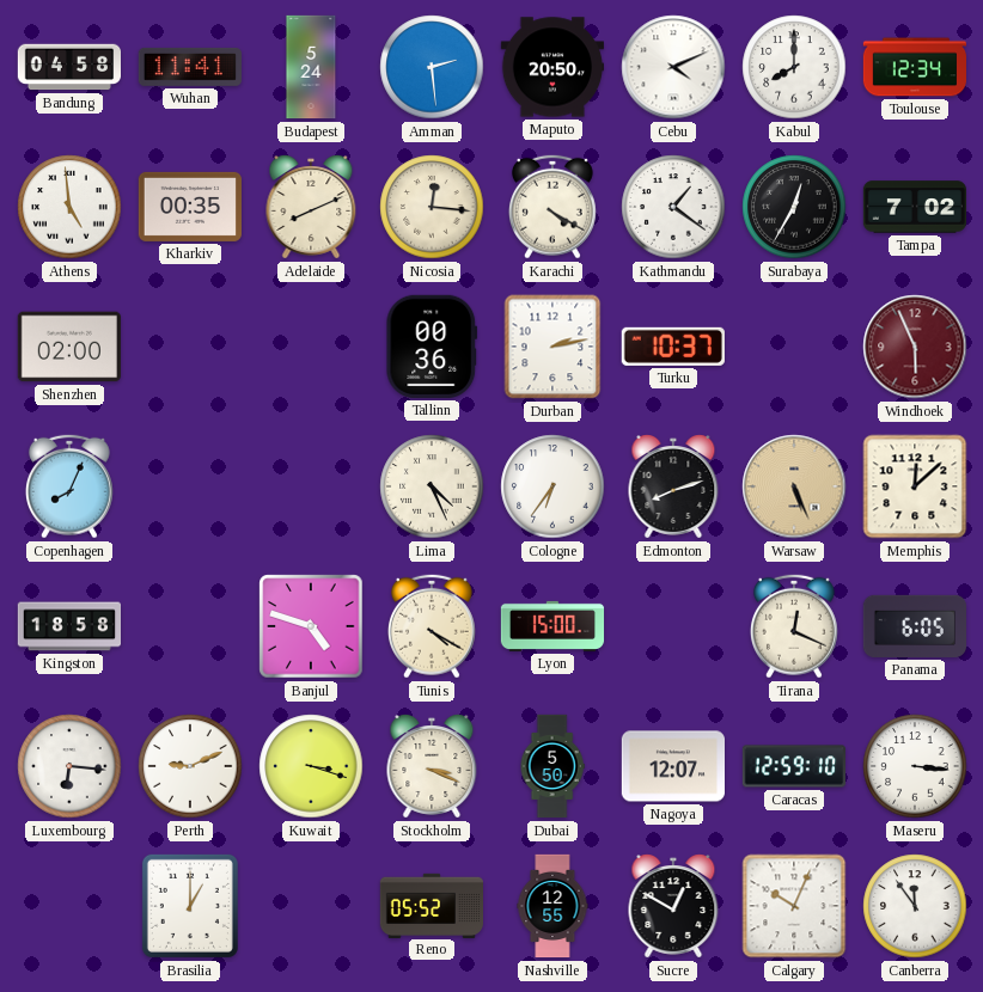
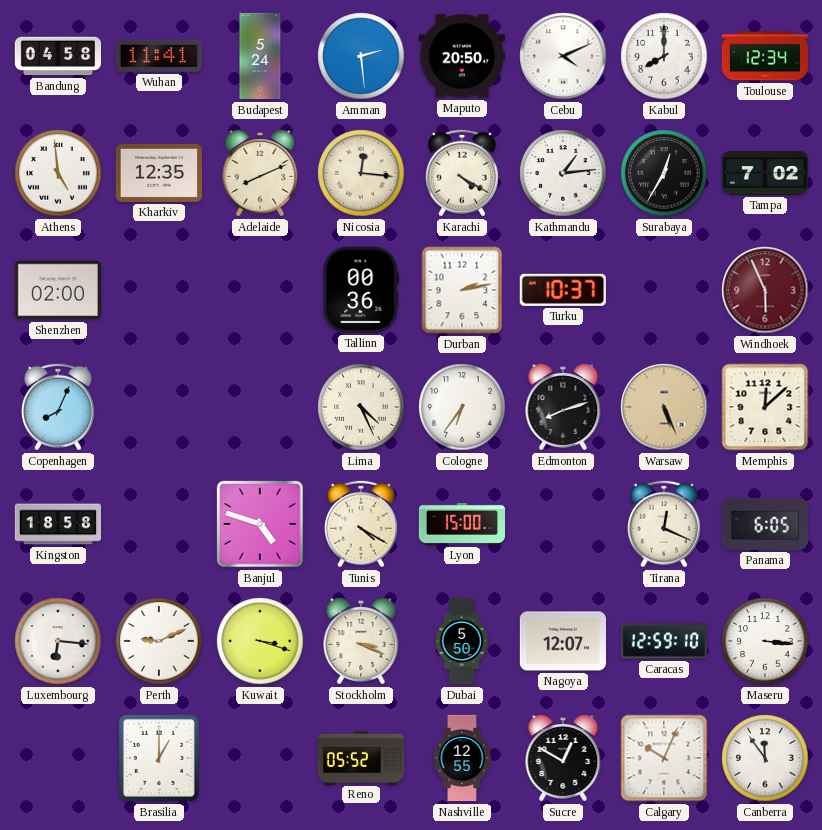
Kharkiv: 00:35 -> 12:35
Kathmandu: 1:21 -> 1:14
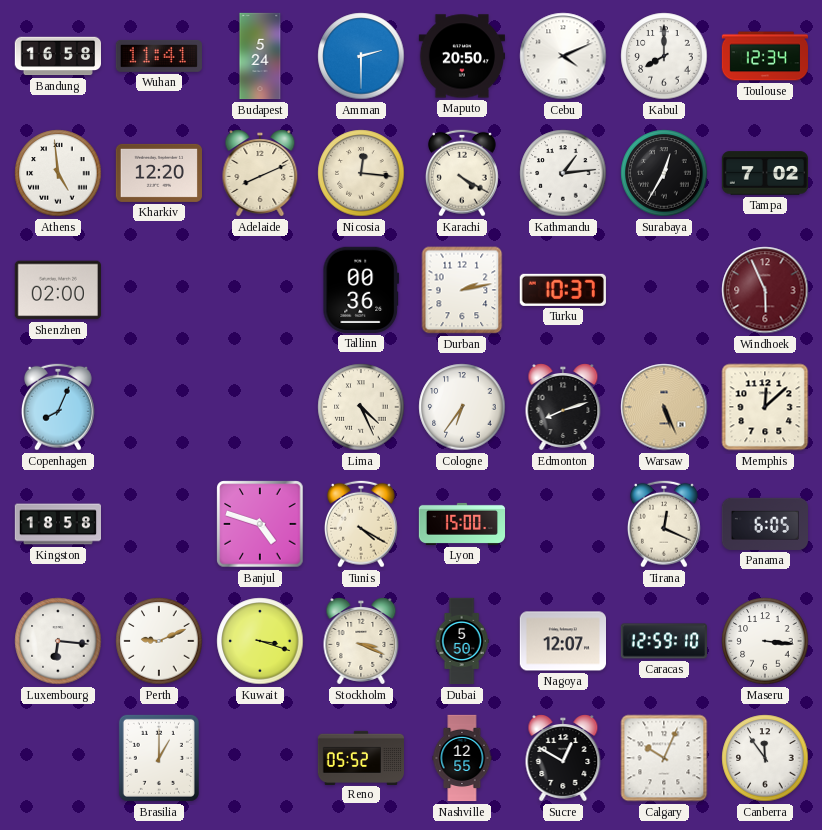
Bandung: 04:58 -> 16:58
Amman: 2:29 -> 2:30
Kharkiv: 12:35 -> 12:20
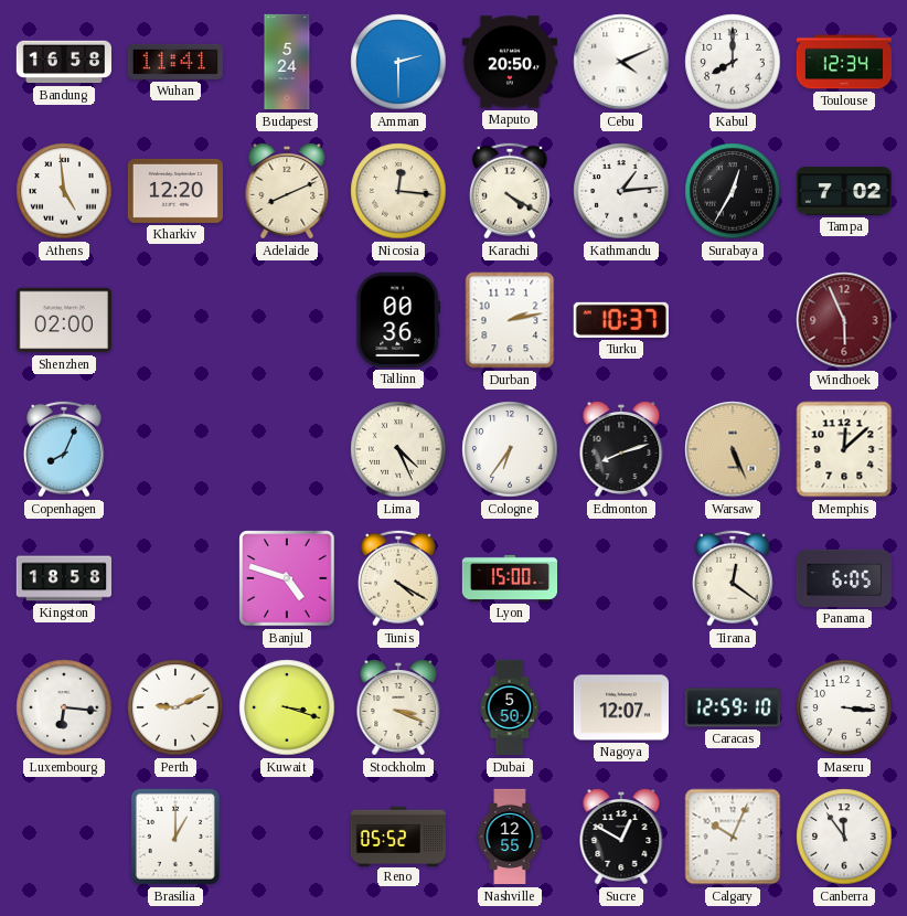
Tirana: 12:19 -> 12:21
